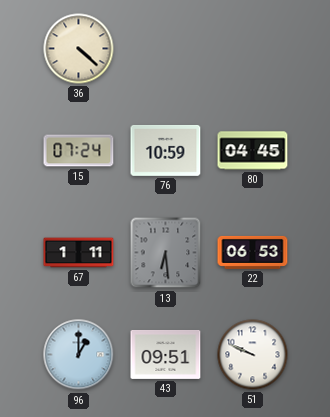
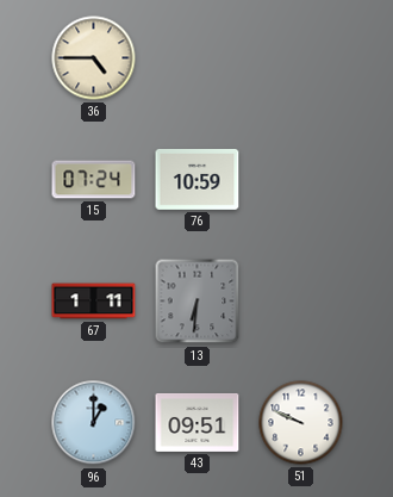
36: 4:22 -> 4:45
80: 04:45 -> none
13: 6:29 -> 6:31
22: 06:53 -> none
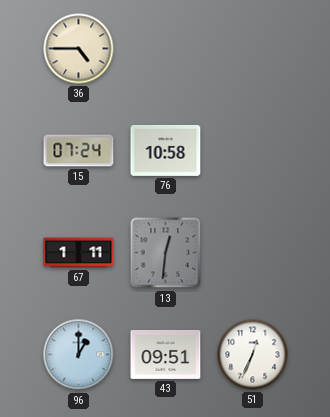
76: 10:59 -> 10:58
13: 6:31 -> 12:31
51: 9:49 -> 12:34
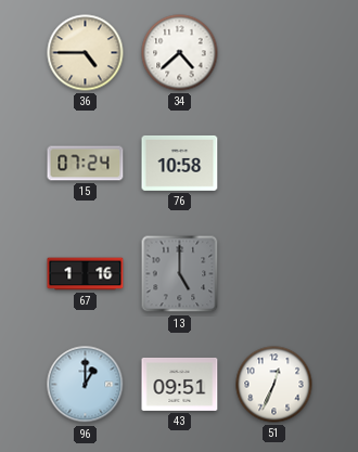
34: none -> 4:38
67: 1:11 -> 1:16
13: 12:31 -> 5:00
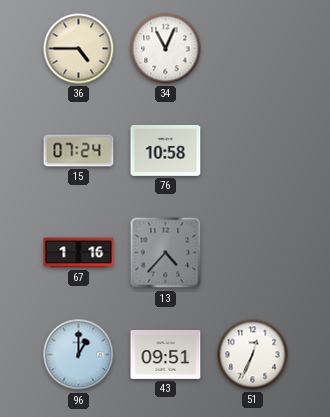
34: 4:38 -> 11:04
13: 5:00 -> 4:37
